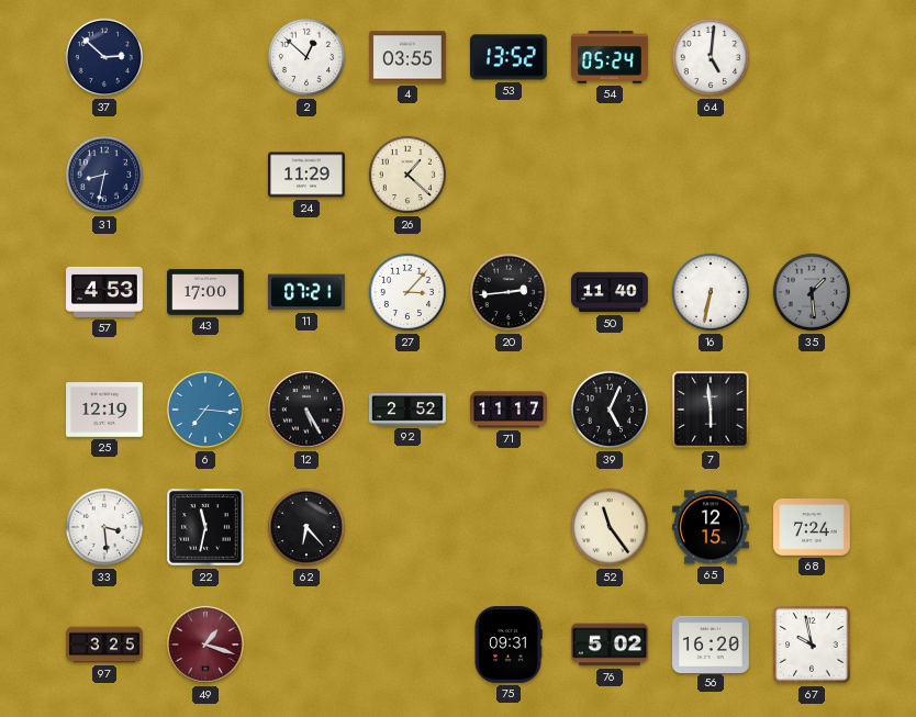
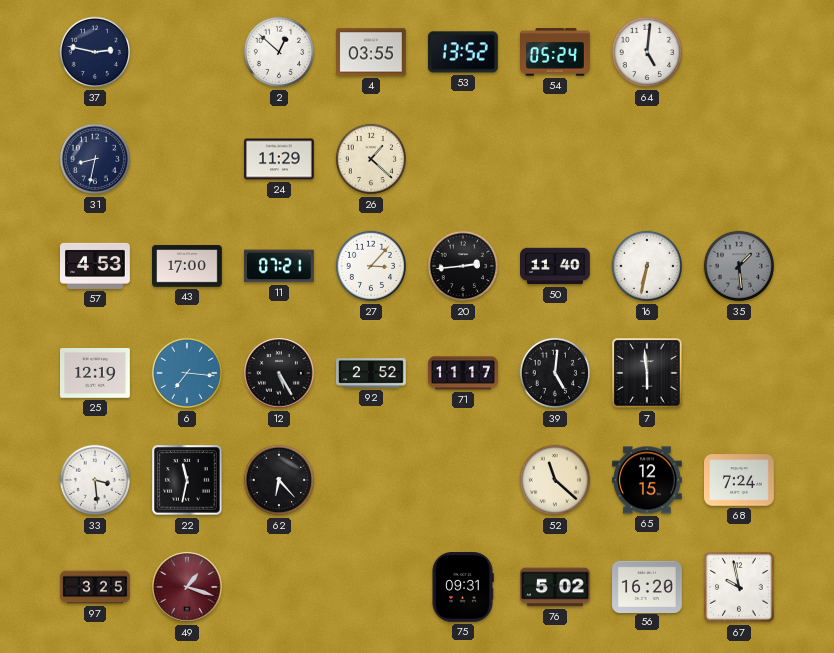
37: 2:52 -> 2:47
39: 5:04 -> 5:01
52: 11:24 -> 11:22
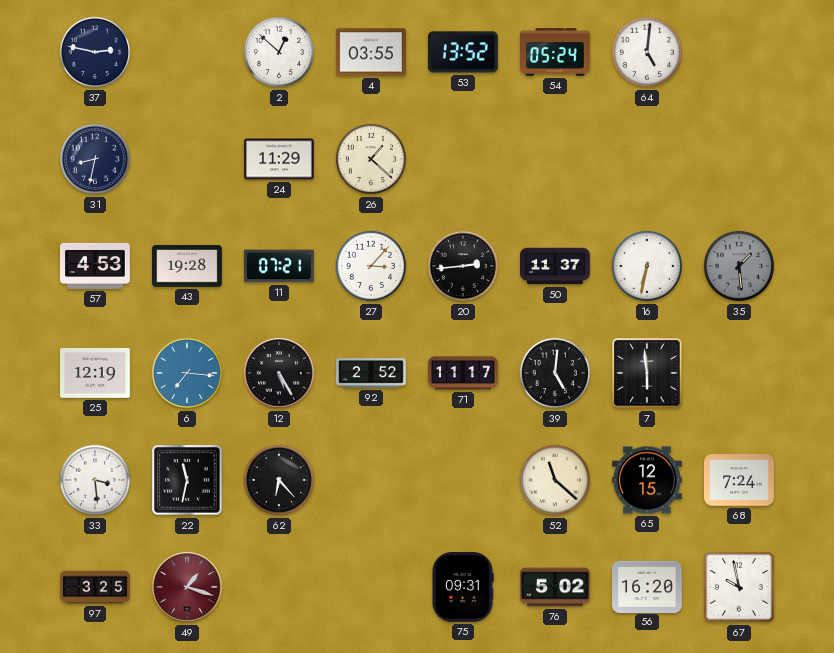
43: 17:00 -> 19:28
50: 11:40 -> 11:37
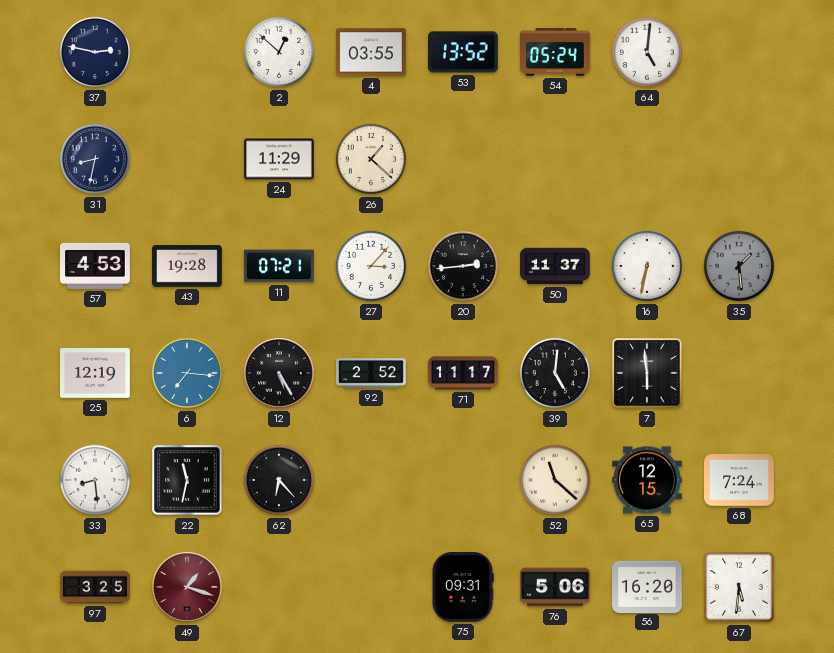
33: 3:29 -> 8:29
76: 5:02 -> 5:06
67: 9:58 -> 5:31
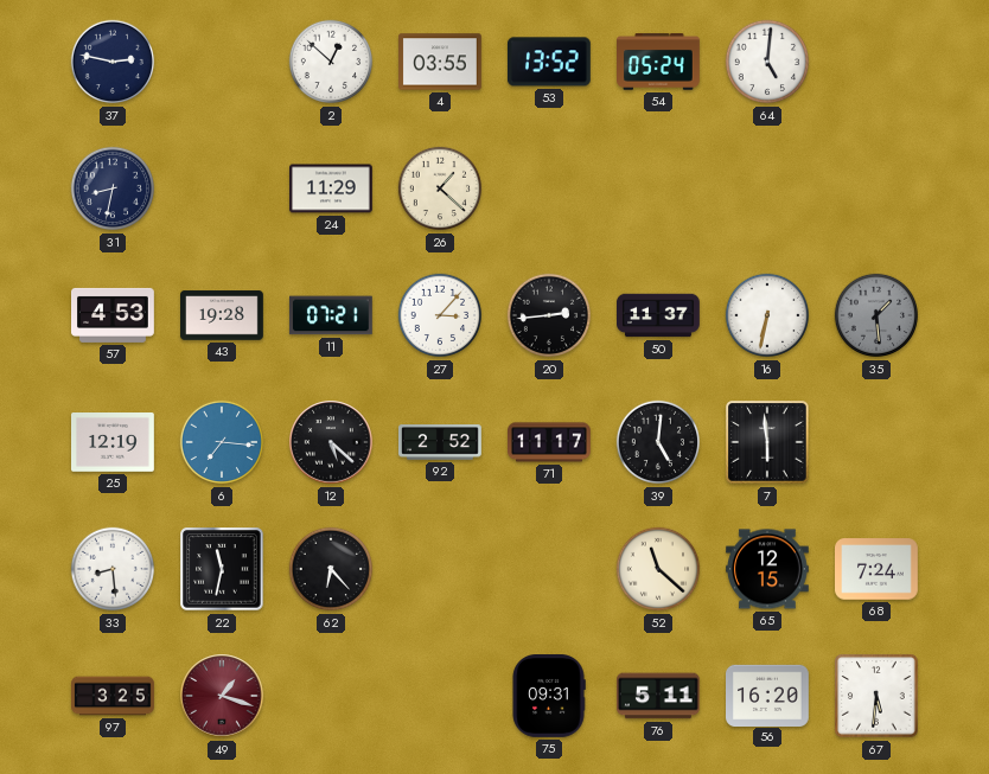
12: 5:25 -> 5:22
76: 5:06 -> 5:11
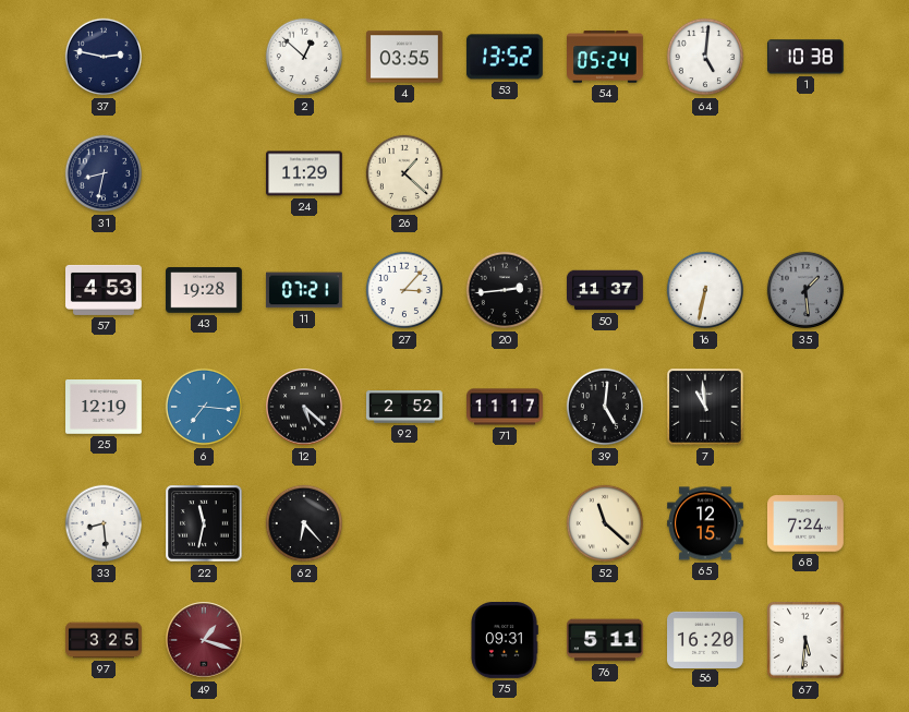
1: none -> 10:38
7: 5:59 -> 10:59
